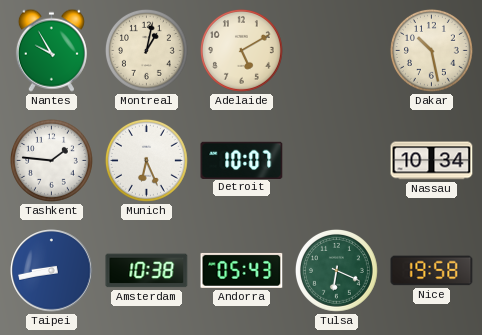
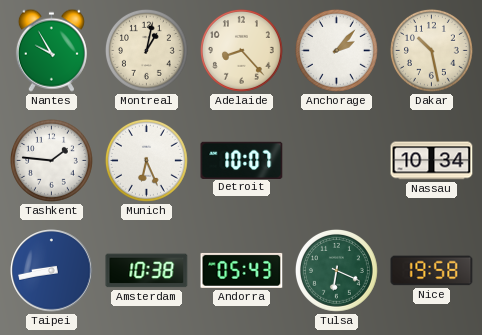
Adelaide: 5:10 -> 8:23
Anchorage: none -> 2:07
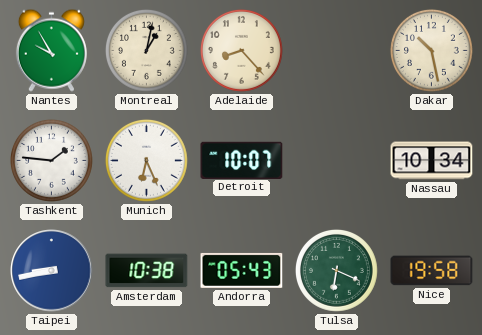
Anchorage: 2:07 -> none
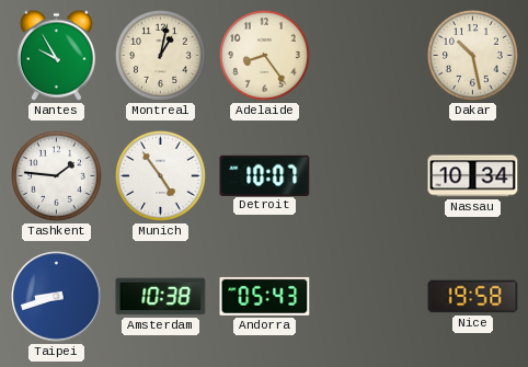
Adelaide: 8:23 -> 8:24
Munich: 6:26 -> 4:54
Taipei: 8:43 -> 8:42
Tulsa: 6:19 -> none
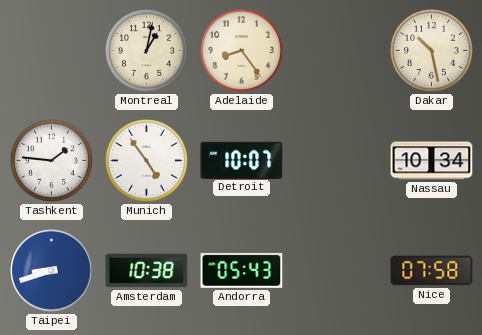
Nantes: 9:55 -> none
Nice: 19:58 -> 07:58
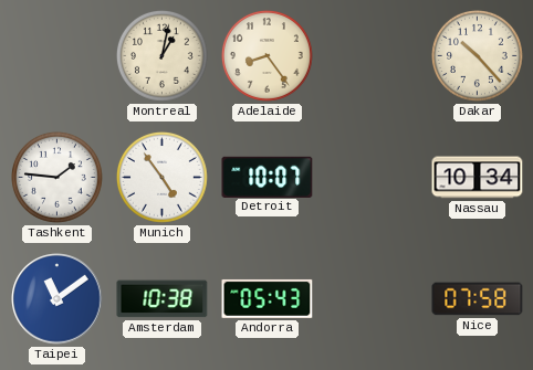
Dakar: 10:28 -> 10:23
Taipei: 8:42 -> 11:09
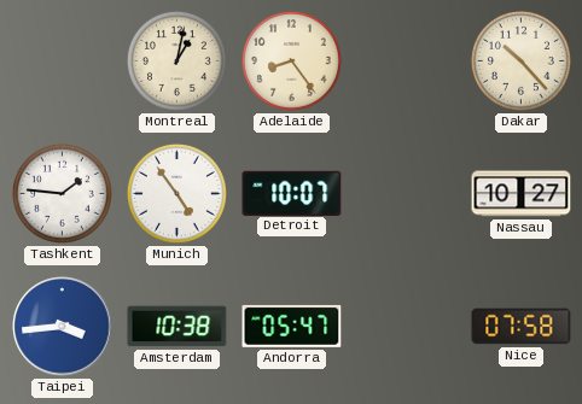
Nassau: 10:34 -> 10:27
Taipei: 11:09 -> 3:44
Andorra: 05:43 -> 05:47
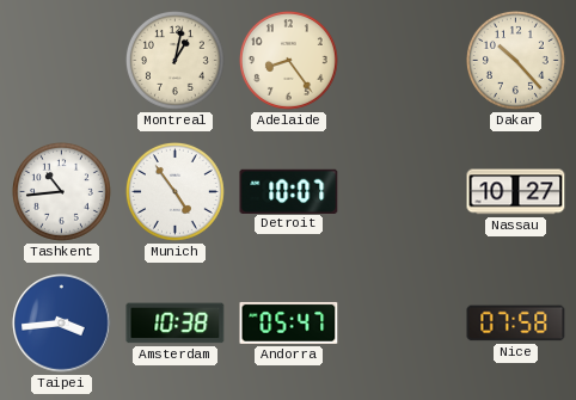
Tashkent: 1:46 -> 10:44
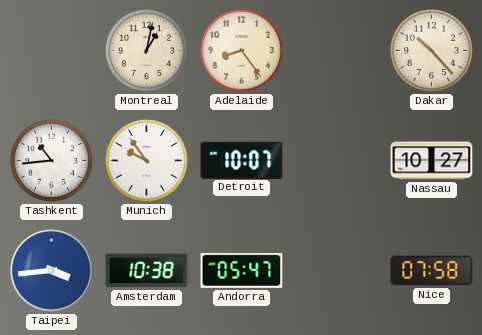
Munich: 4:54 -> 9:54
